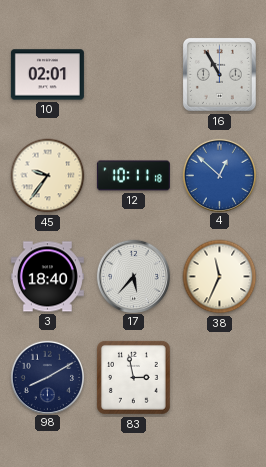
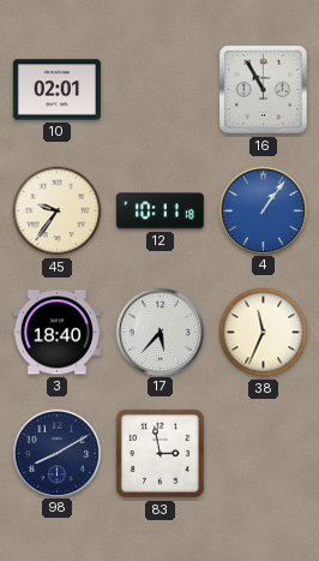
4: 12:52 -> 1:06
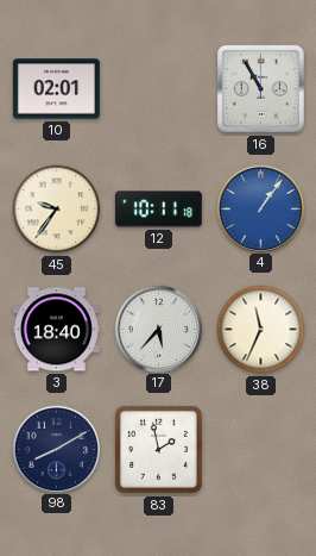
83: 2:58 -> 1:58
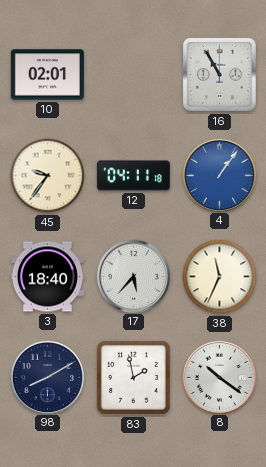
12: 10:11 -> 04:11
8: none -> 10:21
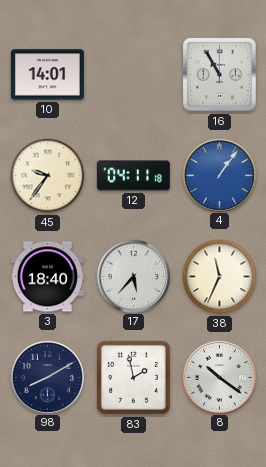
10: 02:01 -> 14:01
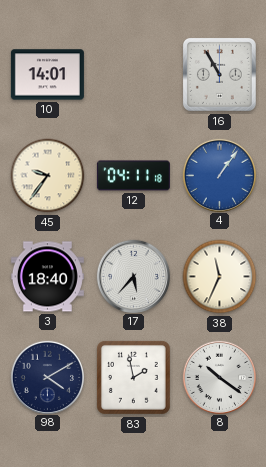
98: 8:10 -> 4:10
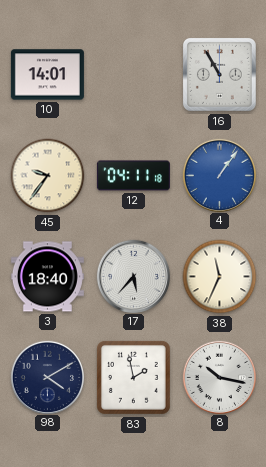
8: 10:21 -> 10:17
